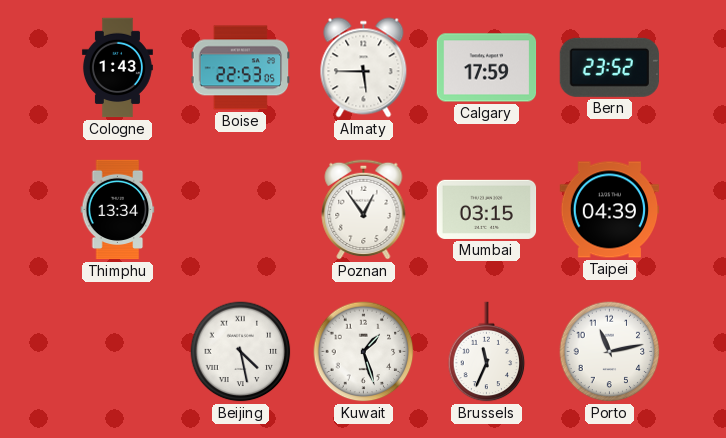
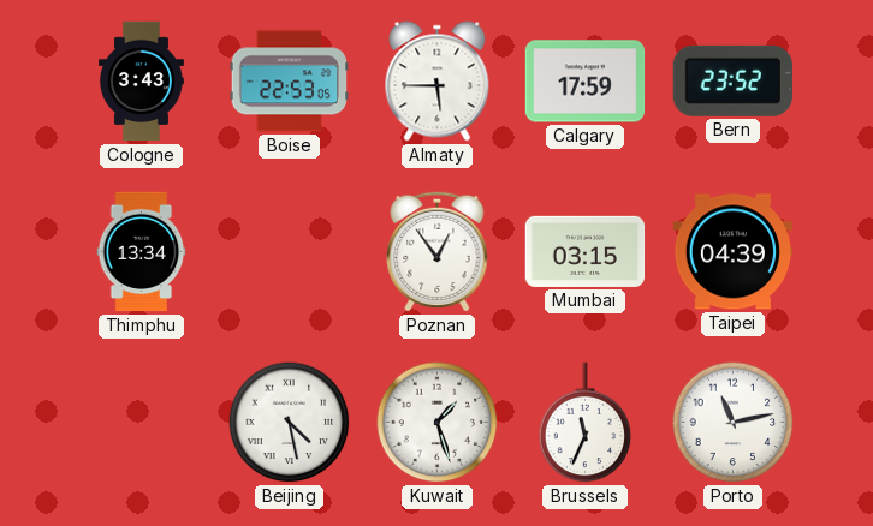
Cologne: 1:43 -> 3:43
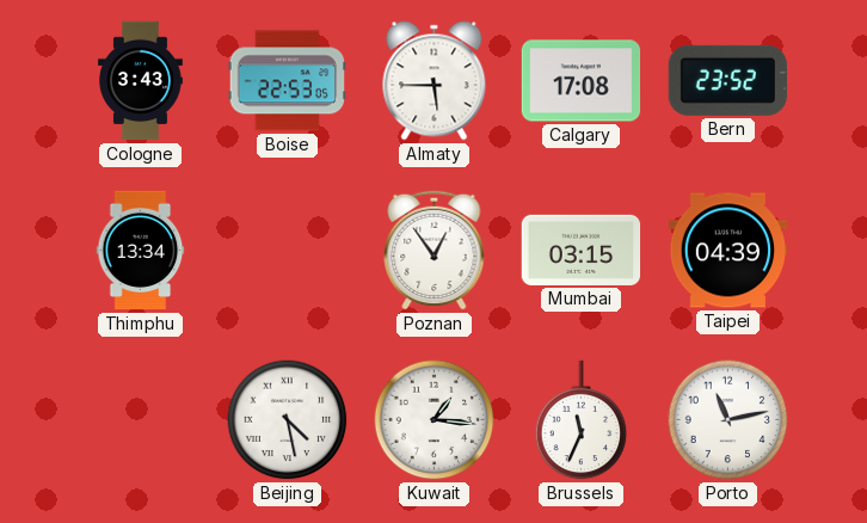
Calgary: 17:59 -> 17:08
Kuwait: 1:27 -> 1:16
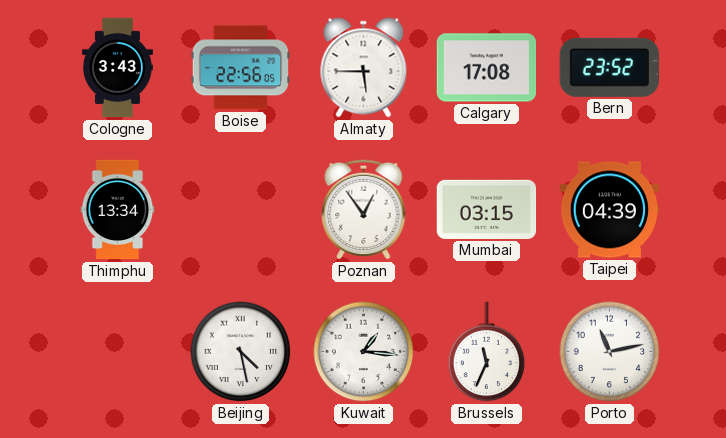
Boise: 22:53 -> 22:56
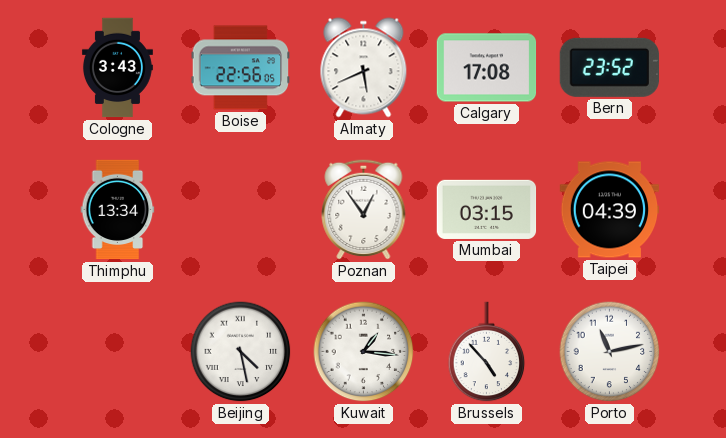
Almaty: 5:45 -> 5:41
Brussels: 11:34 -> 4:53
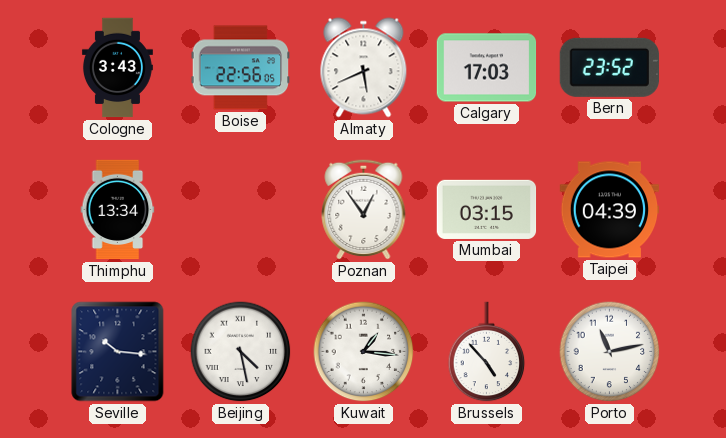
Calgary: 17:08 -> 17:03
Seville: none -> 10:16
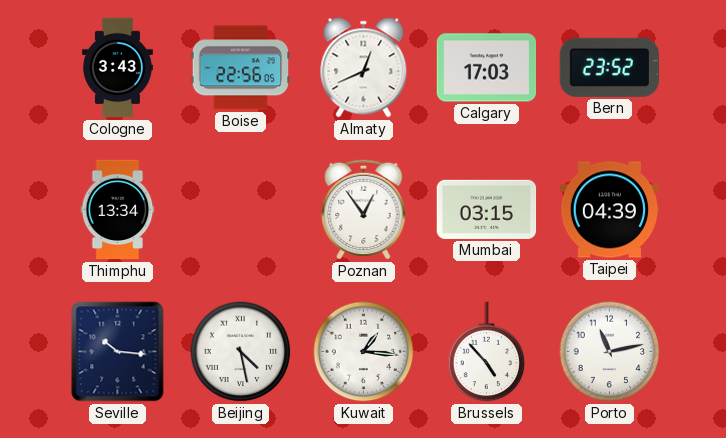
Almaty: 5:41 -> 12:41
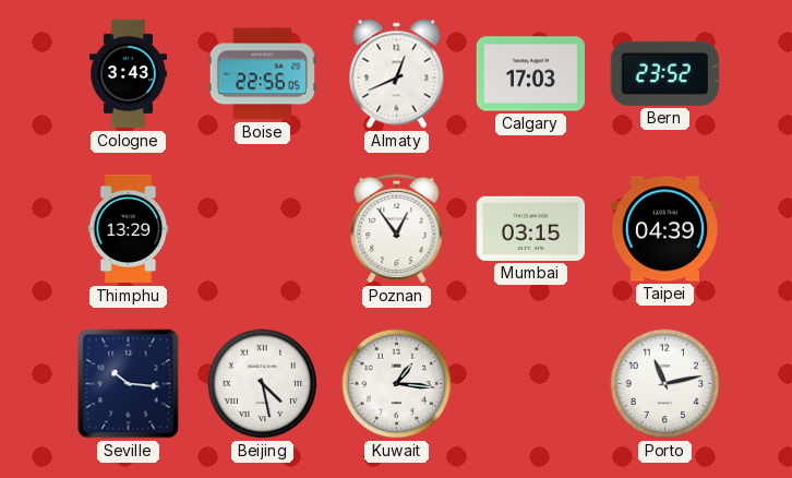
Thimphu: 13:34 -> 13:29
Brussels: 4:53 -> none
